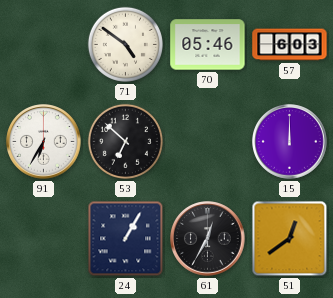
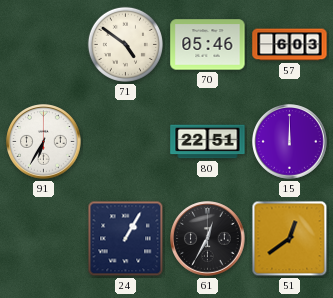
53: 6:52 -> none
80: none -> 22:51
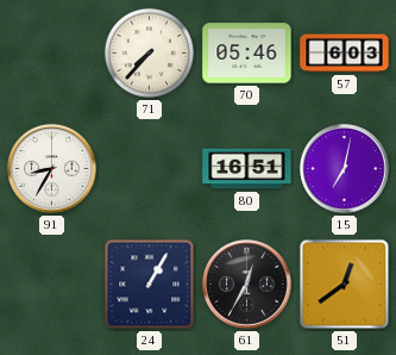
71: 4:51 -> 7:37
91: 6:35 -> 8:35
80: 22:51 -> 16:51
15: 12:00 -> 7:02
